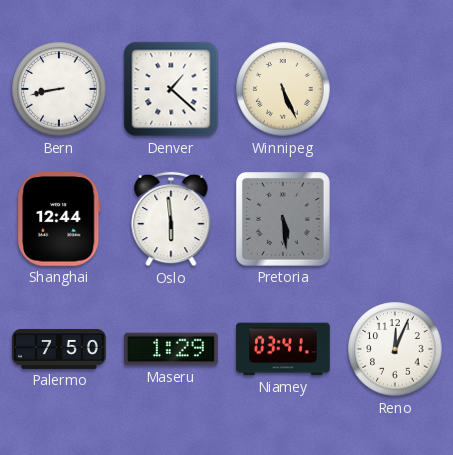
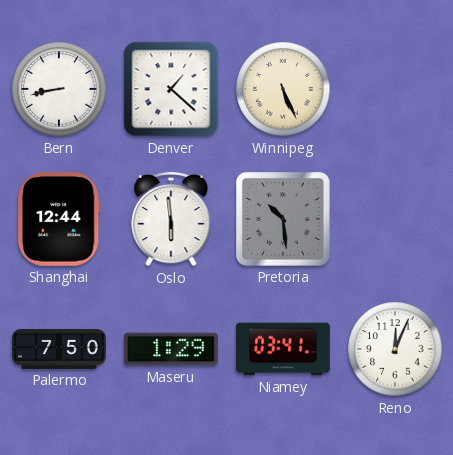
Pretoria: 5:29 -> 10:29
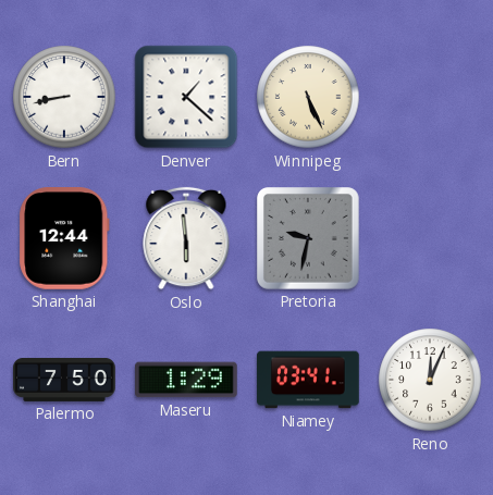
Pretoria: 10:29 -> 9:32
